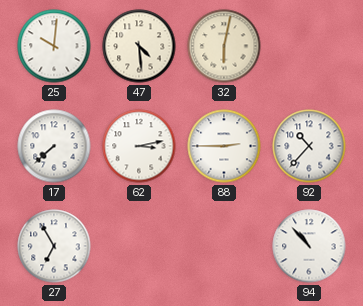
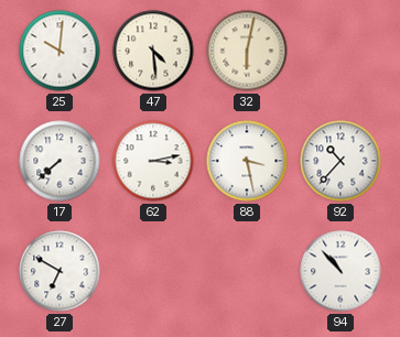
88: 2:45 -> 3:28
27: 6:55 -> 6:50
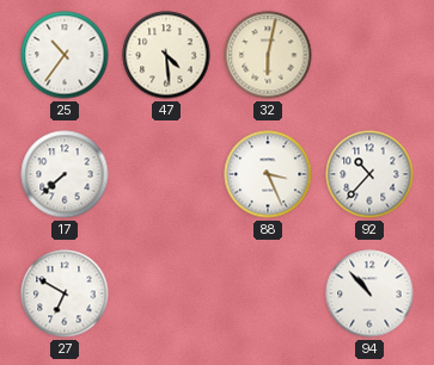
25: 10:01 -> 10:36
62: 3:13 -> none
88: 3:28 -> 3:26
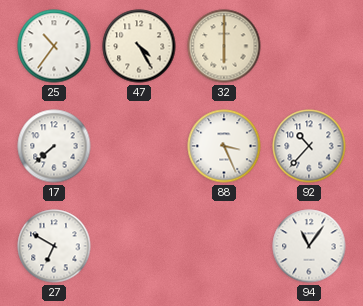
47: 4:29 -> 4:25
32: 6:02 -> 6:00
94: 10:53 -> 11:06
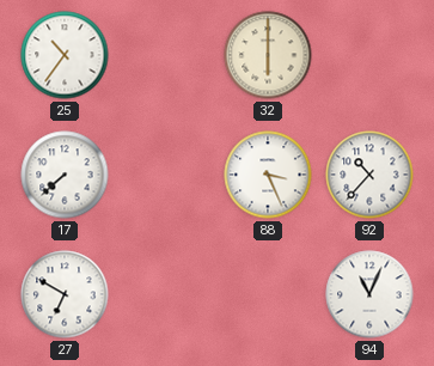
47: 4:25 -> none
94: 11:06 -> 11:04
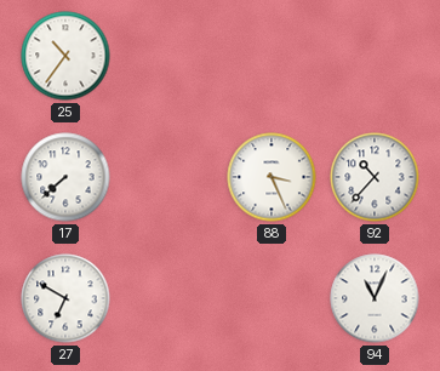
32: 6:00 -> none
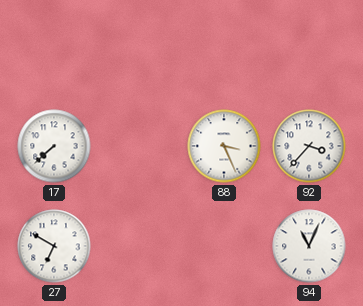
25: 10:36 -> none
92: 10:37 -> 3:37
